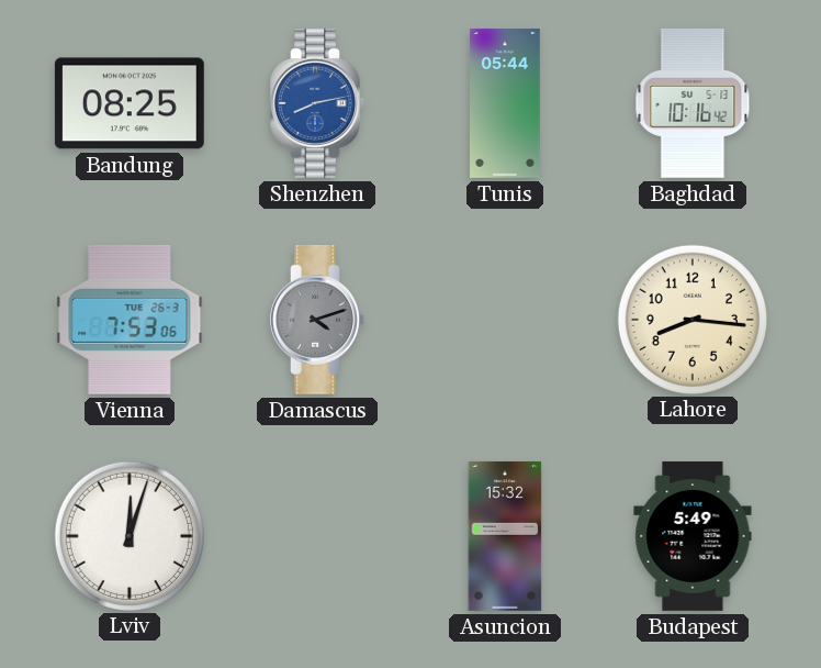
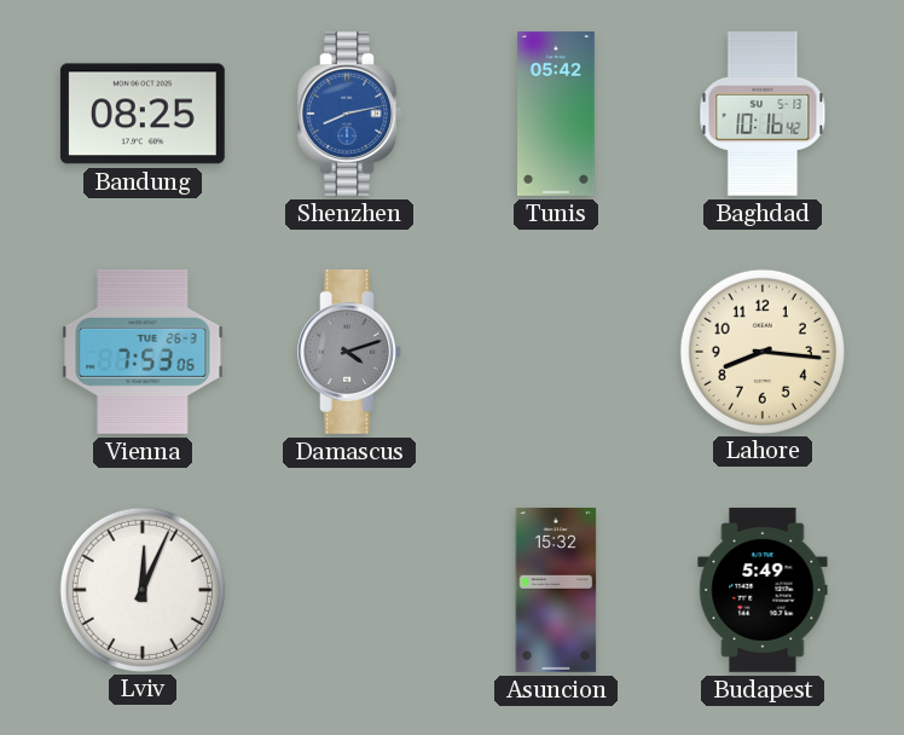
Tunis: 05:44 -> 05:42
Lviv: 12:03 -> 12:04
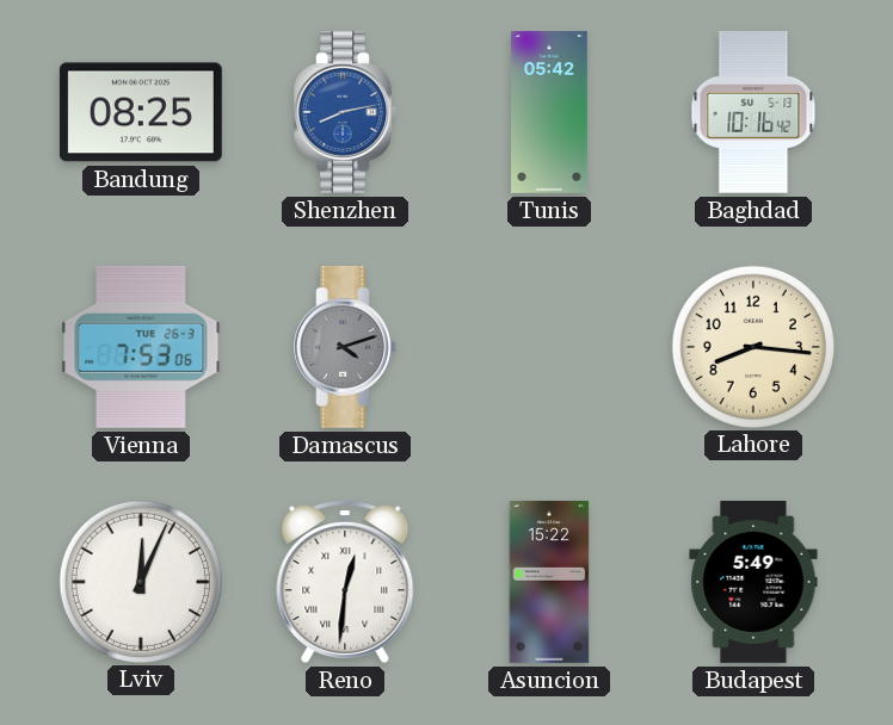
Reno: none -> 12:31
Asuncion: 15:32 -> 15:22
